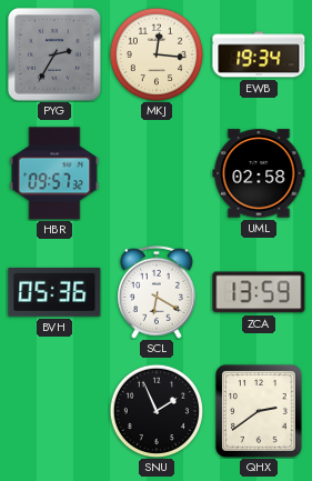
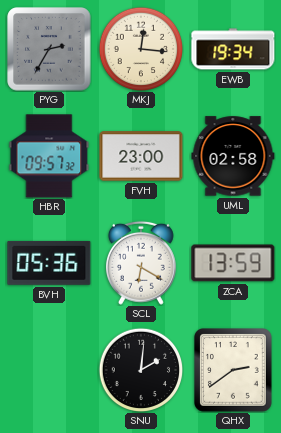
FVH: none -> 23:00
SNU: 1:56 -> 2:01
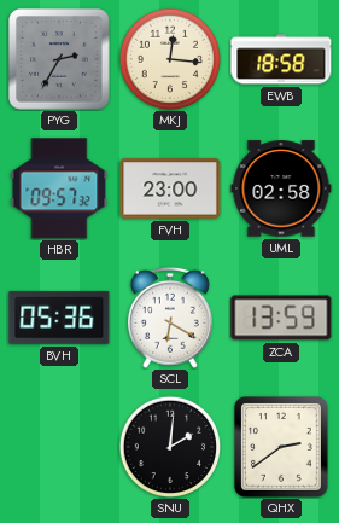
EWB: 19:34 -> 18:58
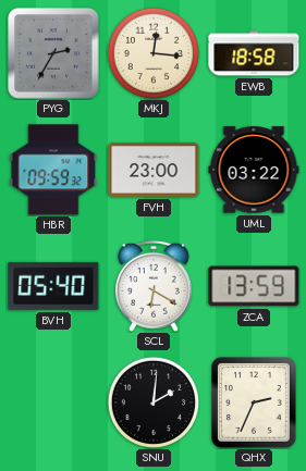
HBR: 09:57 -> 09:59
UML: 02:58 -> 03:22
BVH: 05:36 -> 05:40
QHX: 2:39 -> 2:34
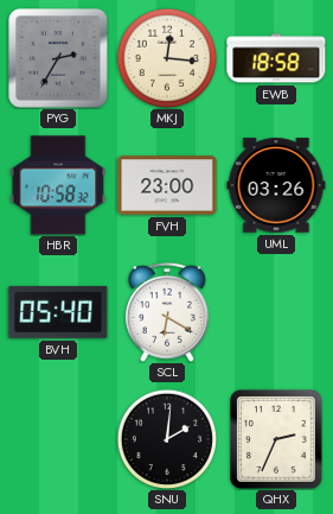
HBR: 09:59 -> 10:58
UML: 03:22 -> 03:26
ZCA: 13:59 -> none
